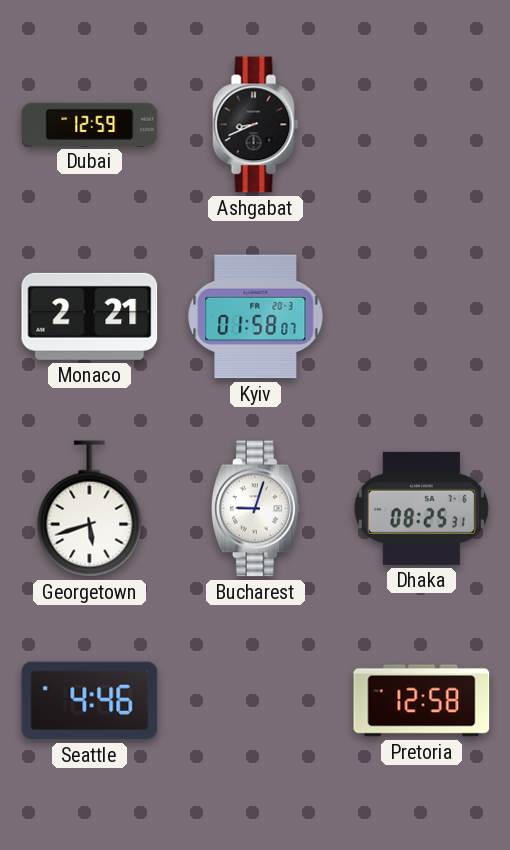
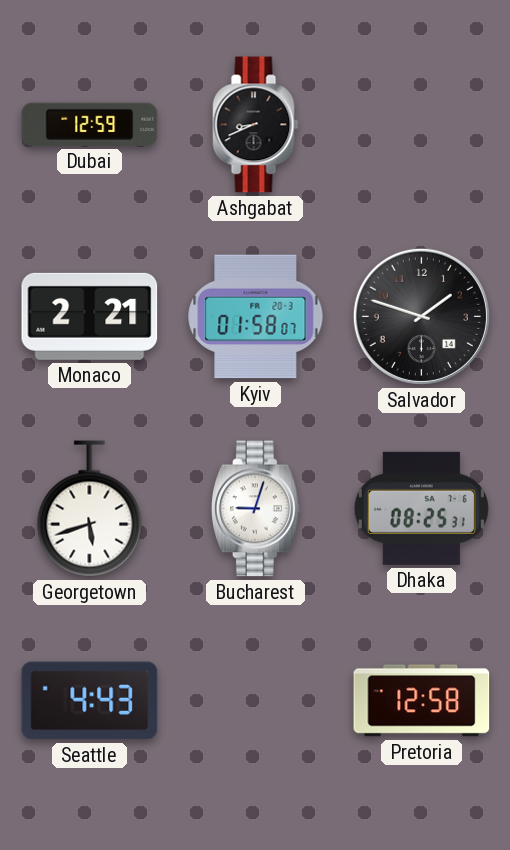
Salvador: none -> 1:48
Seattle: 4:46 -> 4:43
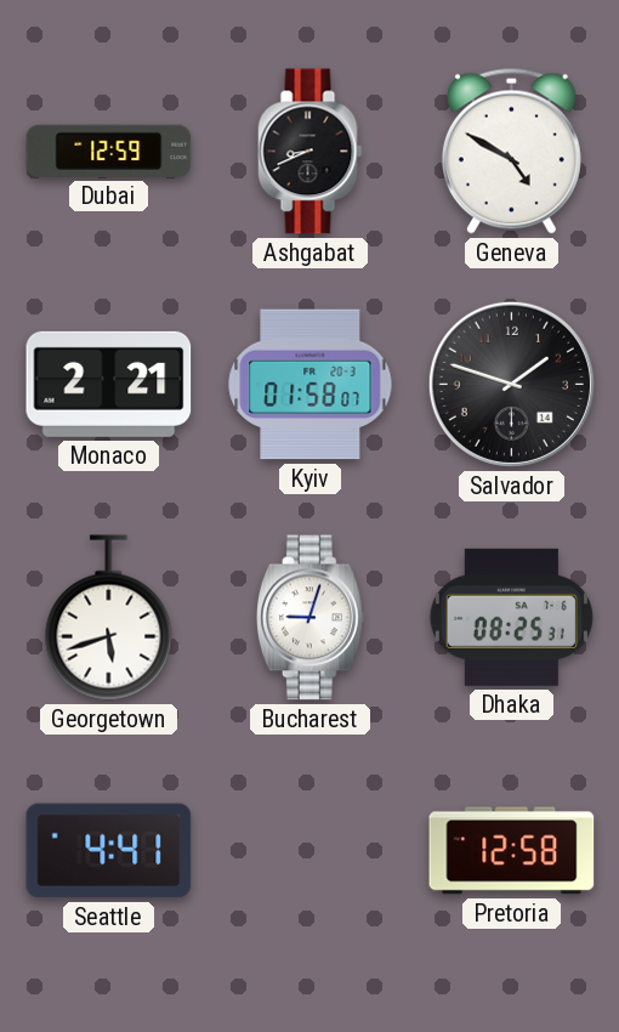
Geneva: none -> 4:50
Seattle: 4:43 -> 4:41
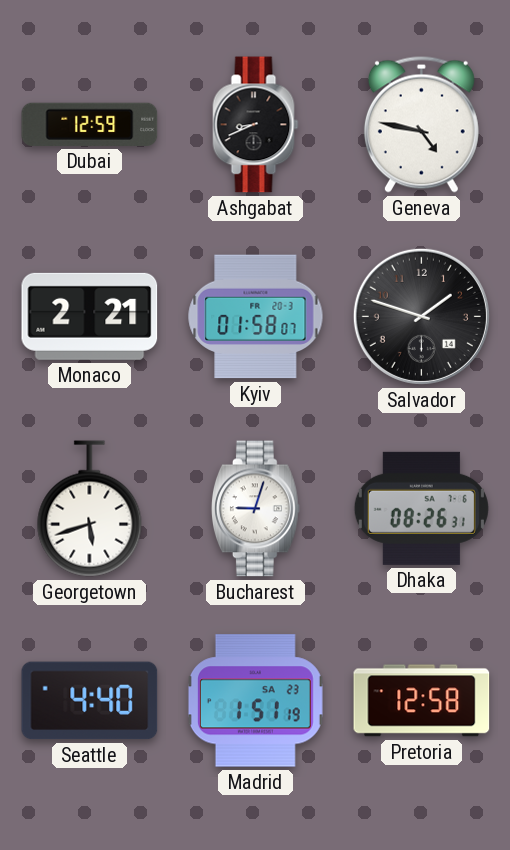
Geneva: 4:50 -> 4:47
Dhaka: 08:25 -> 08:26
Seattle: 4:41 -> 4:40
Madrid: none -> 1:51
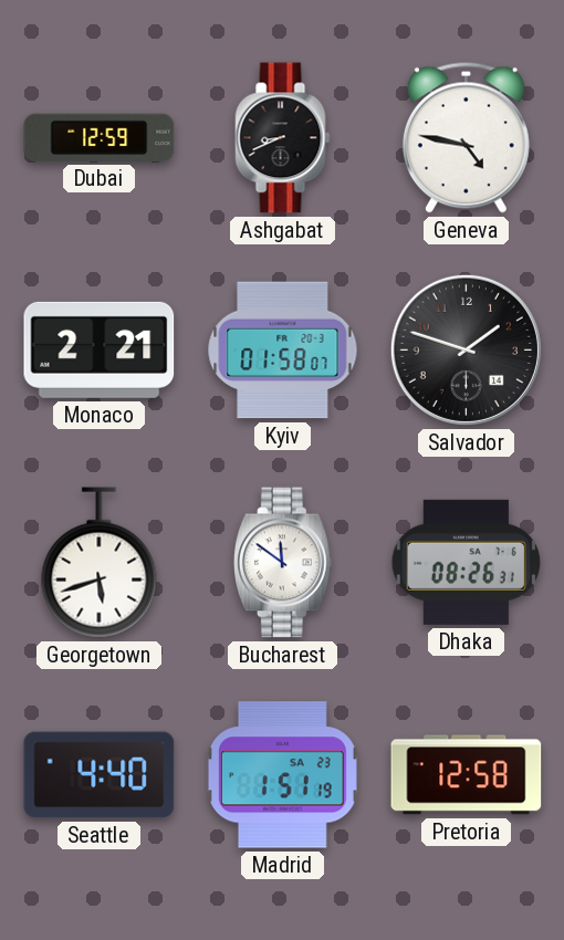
Bucharest: 9:03 -> 11:51
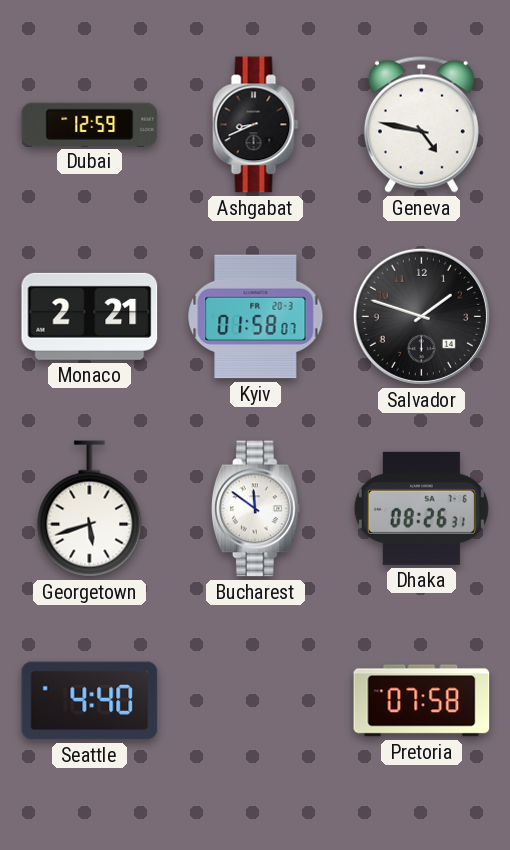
Madrid: 1:51 -> none
Pretoria: 12:58 -> 07:58
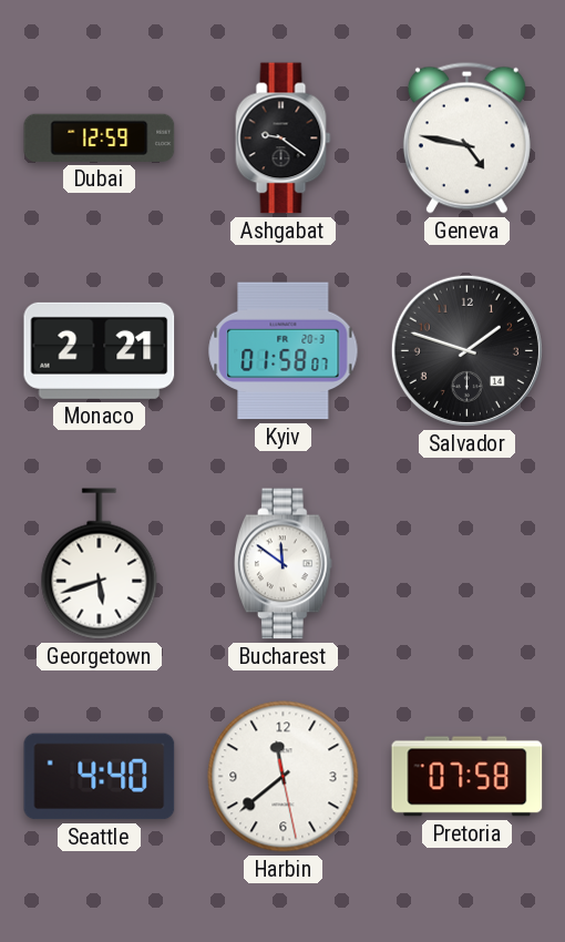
Ashgabat: 8:41 -> 9:21
Dhaka: 08:26 -> none
Harbin: none -> 11:38
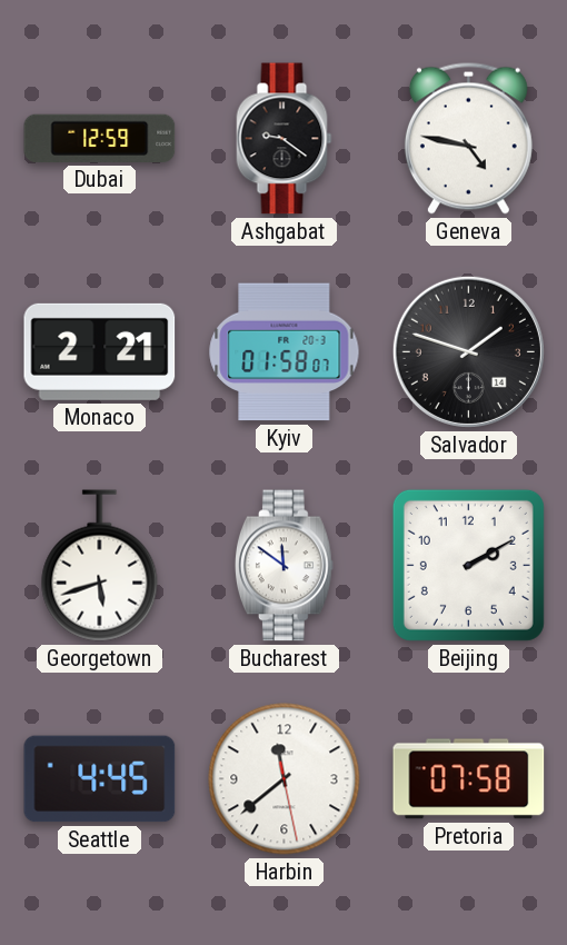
Beijing: none -> 2:10
Seattle: 4:40 -> 4:45
